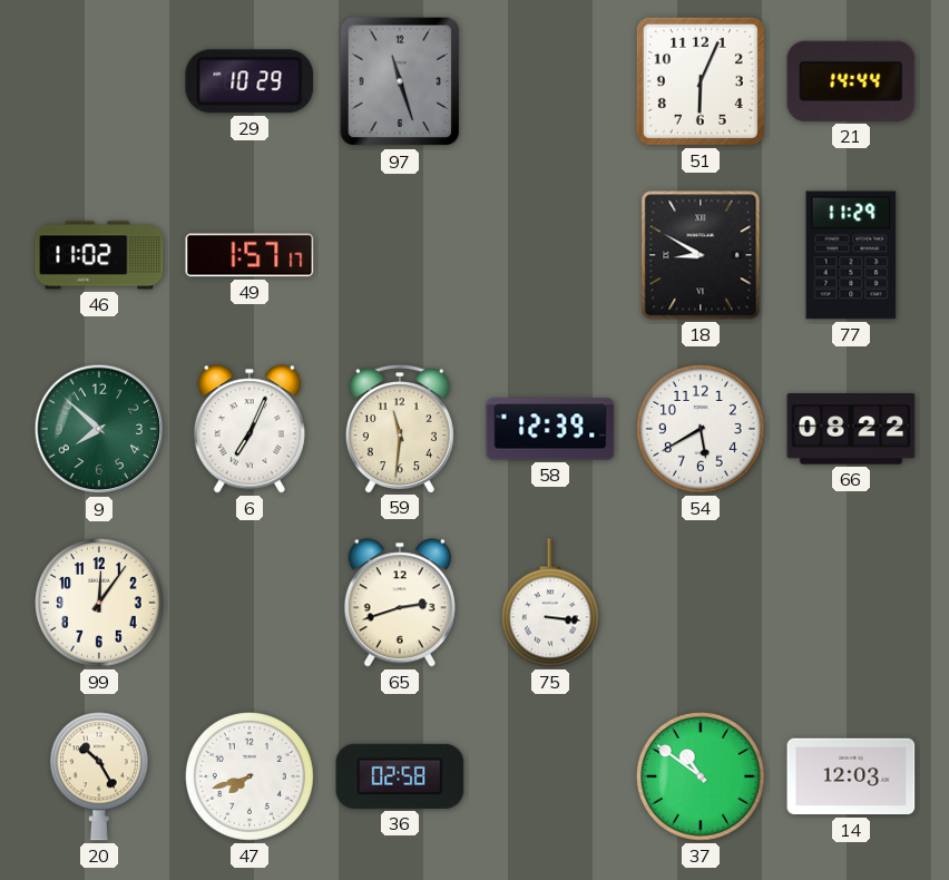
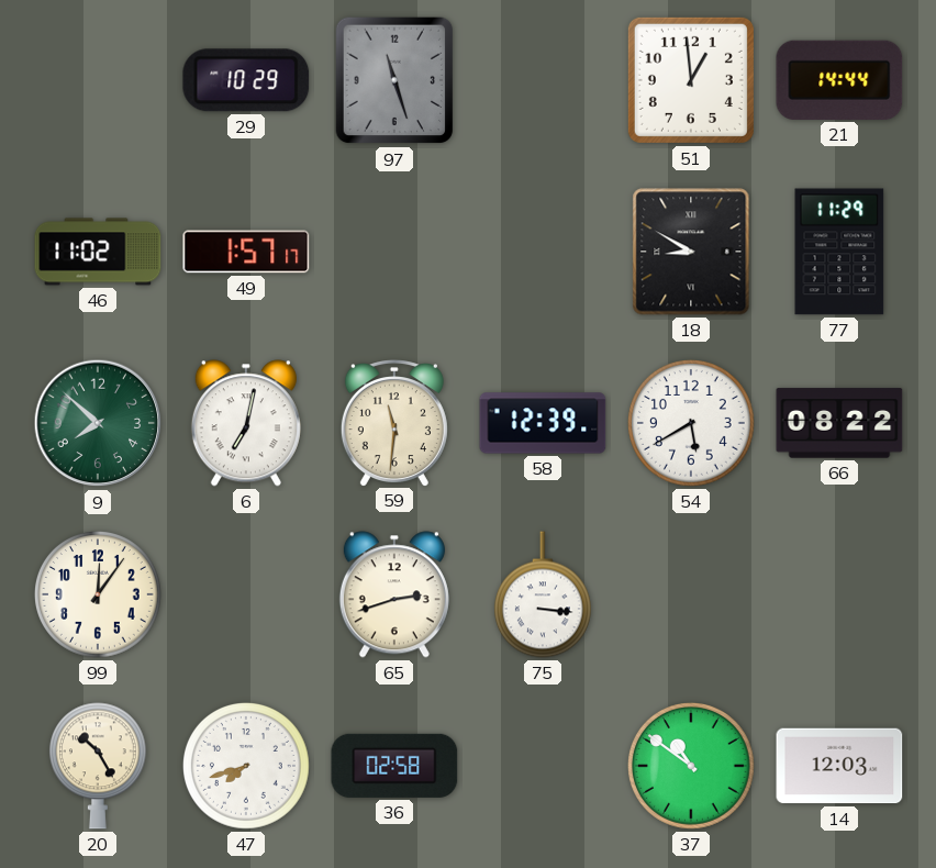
51: 6:04 -> 12:59
6: 7:04 -> 7:02
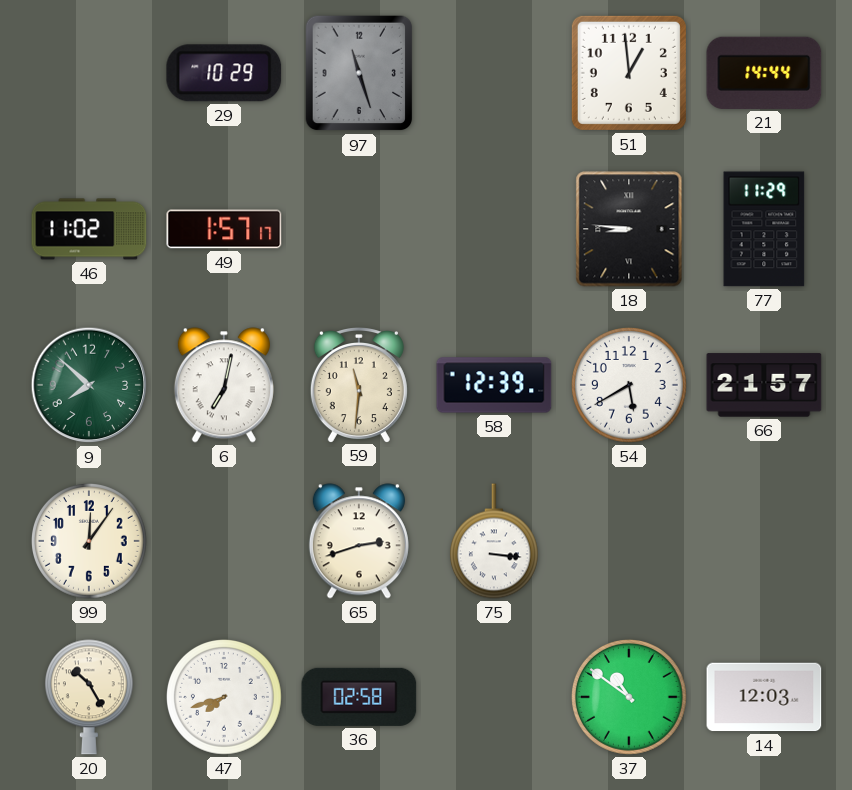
18: 8:50 -> 8:46
66: 08:22 -> 21:57
